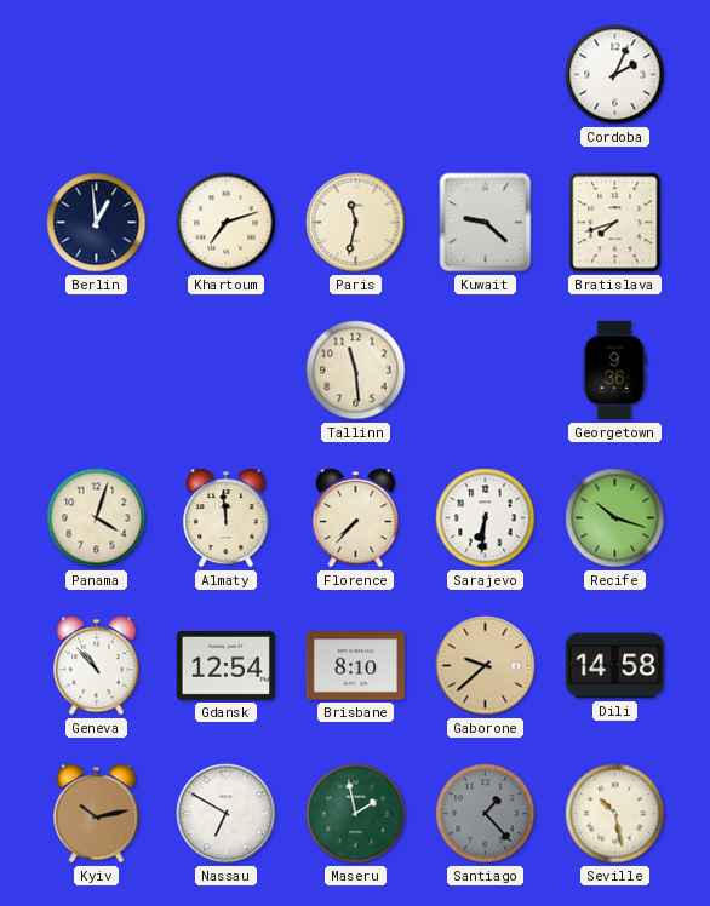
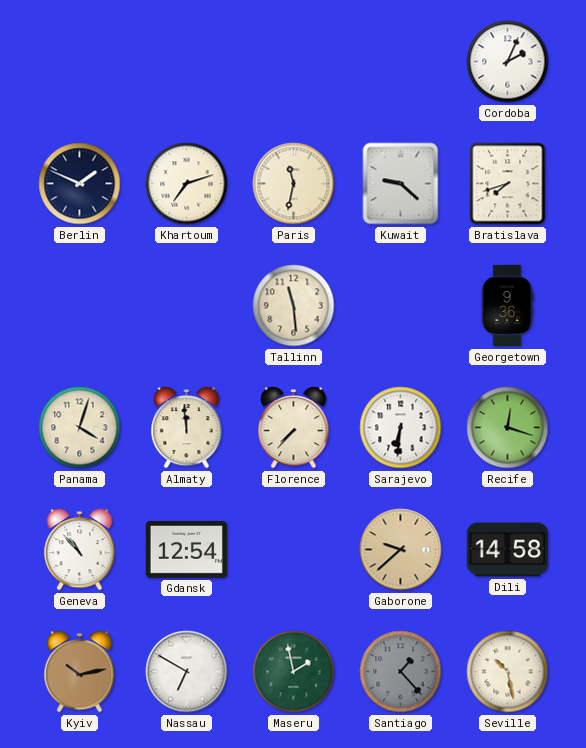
Berlin: 12:59 -> 1:49
Recife: 10:18 -> 12:18
Brisbane: 8:10 -> none
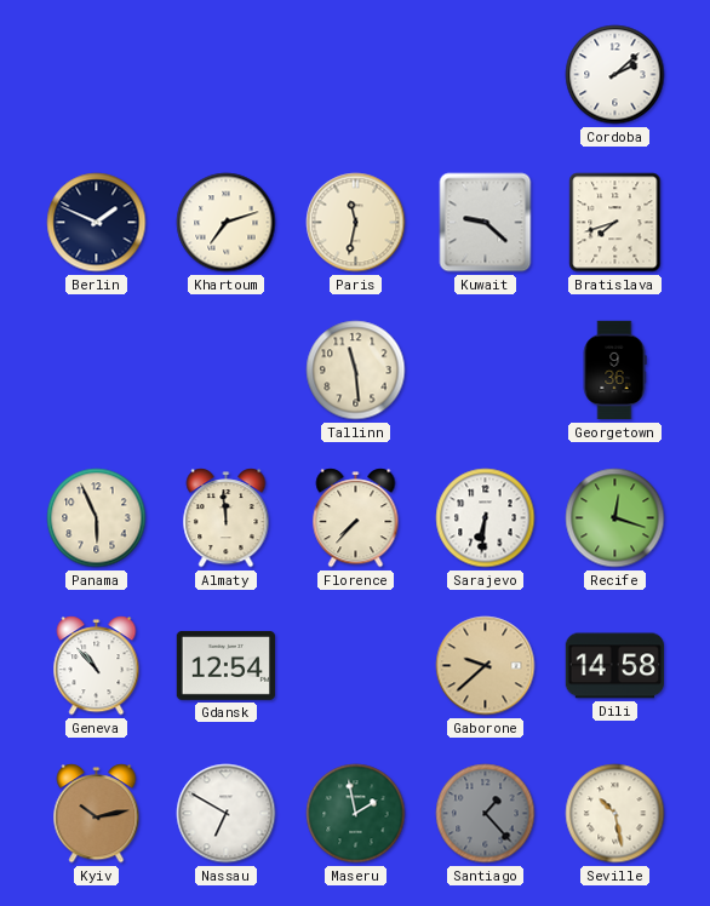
Cordoba: 2:04 -> 2:08
Panama: 4:03 -> 5:56
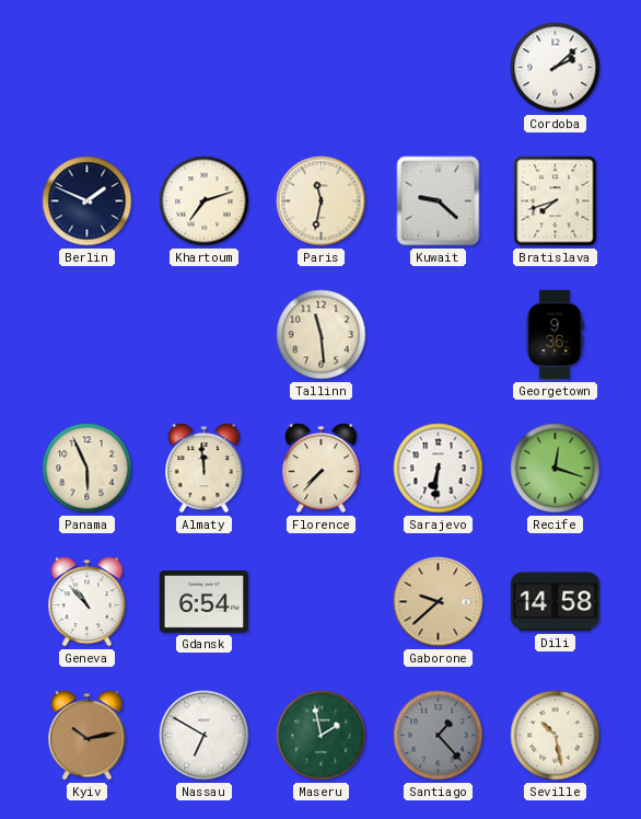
Gdansk: 12:54 -> 6:54
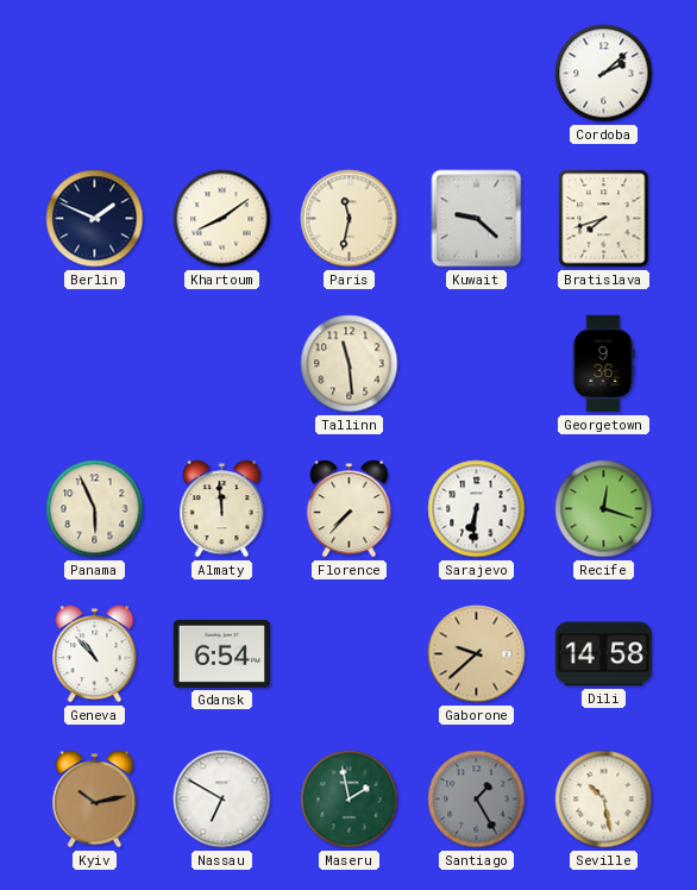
Khartoum: 7:12 -> 8:09
Santiago: 1:23 -> 1:25
